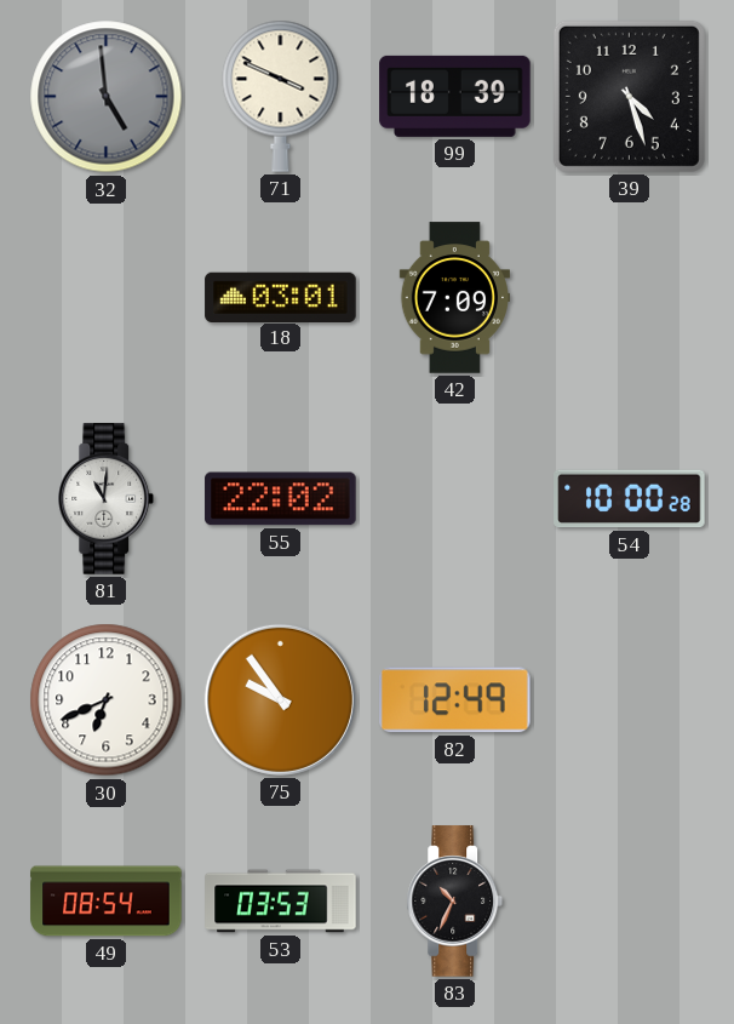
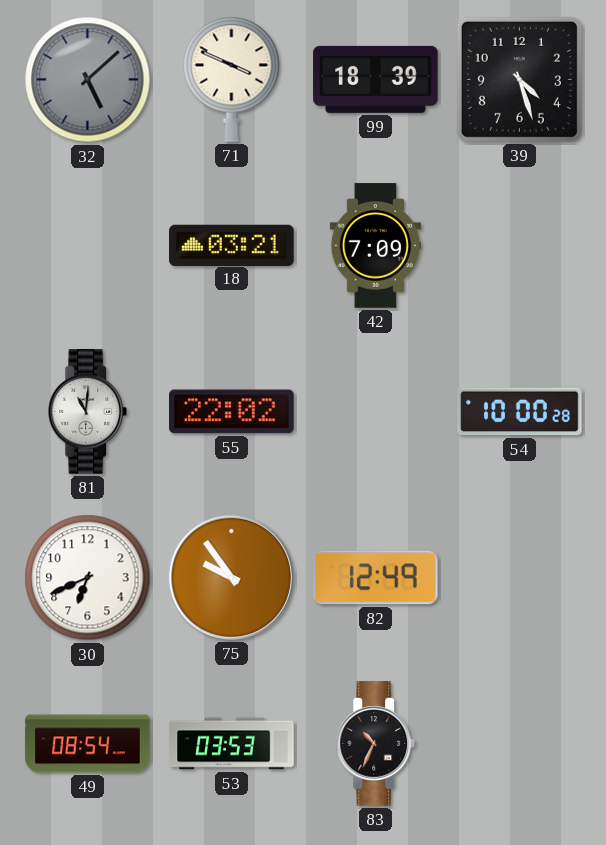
32: 4:59 -> 5:08
18: 03:01 -> 03:21
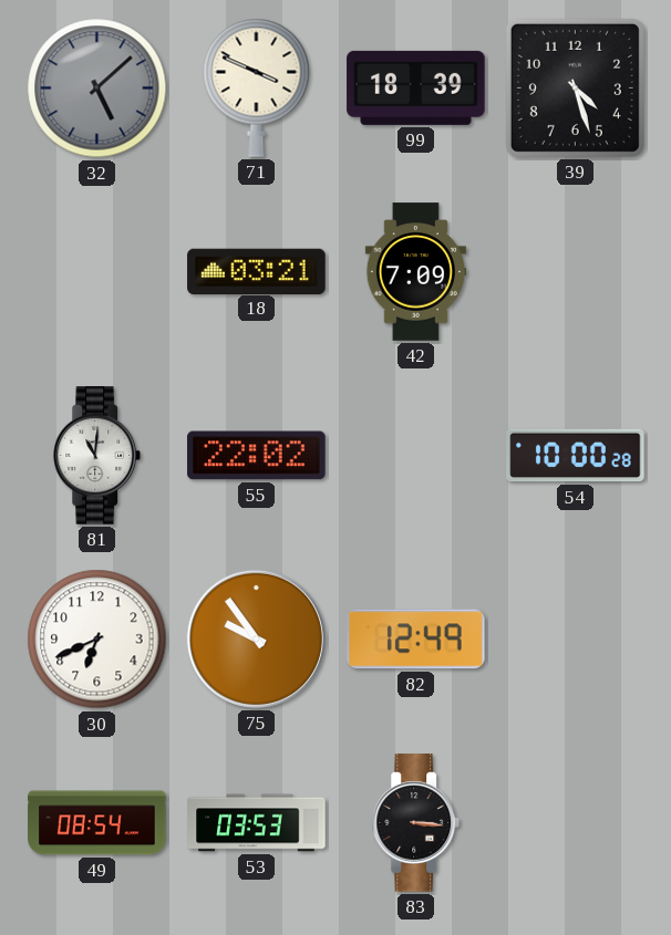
83: 10:34 -> 3:16
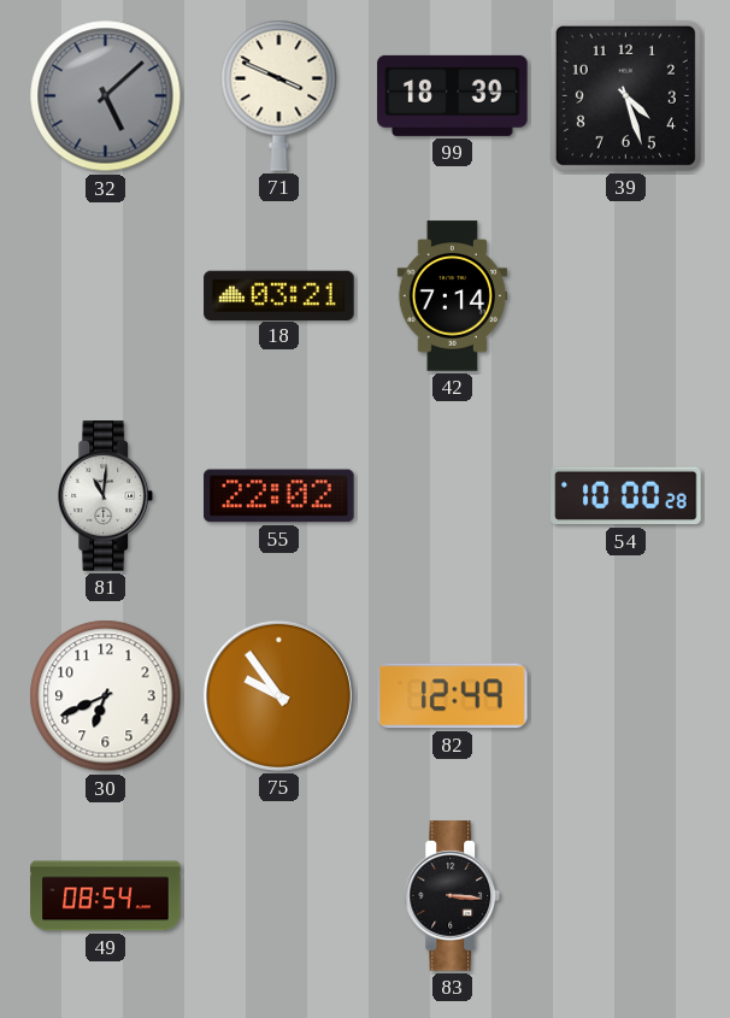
42: 7:09 -> 7:14
53: 03:53 -> none
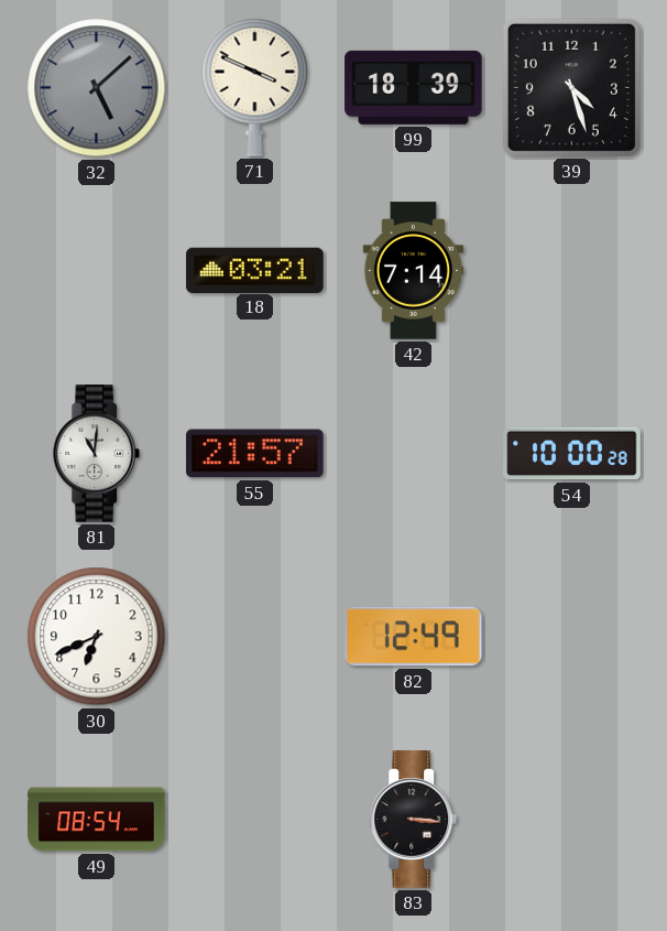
55: 22:02 -> 21:57
75: 9:54 -> none
